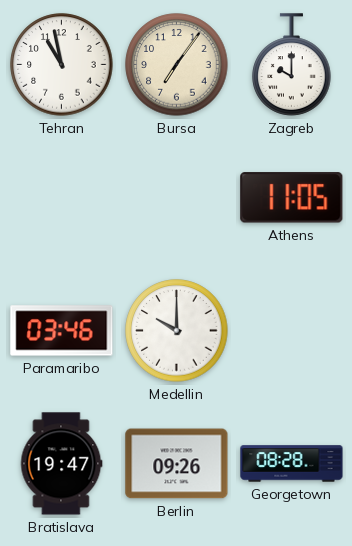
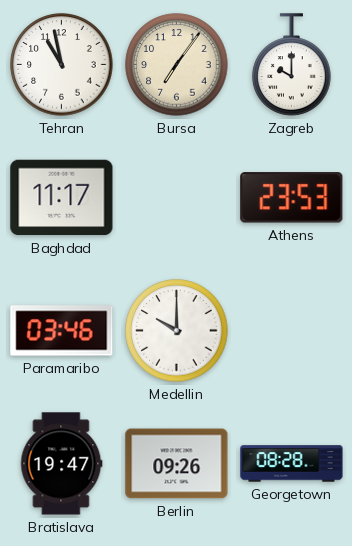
Baghdad: none -> 11:17
Athens: 11:05 -> 23:53
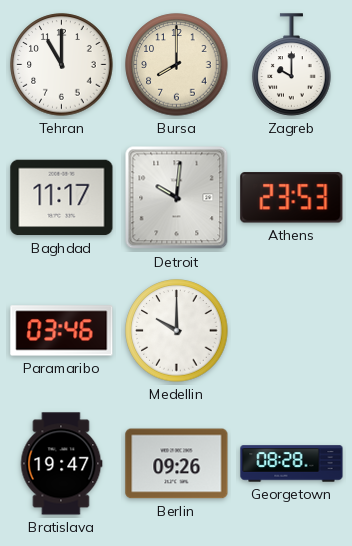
Tehran: 10:58 -> 11:00
Bursa: 7:06 -> 8:00
Detroit: none -> 10:01
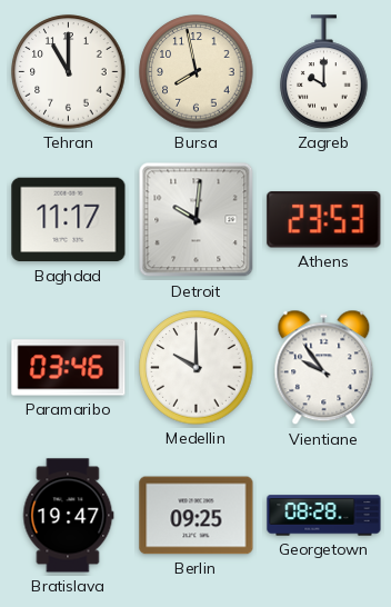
Bursa: 8:00 -> 7:58
Vientiane: none -> 9:54
Berlin: 09:26 -> 09:25
